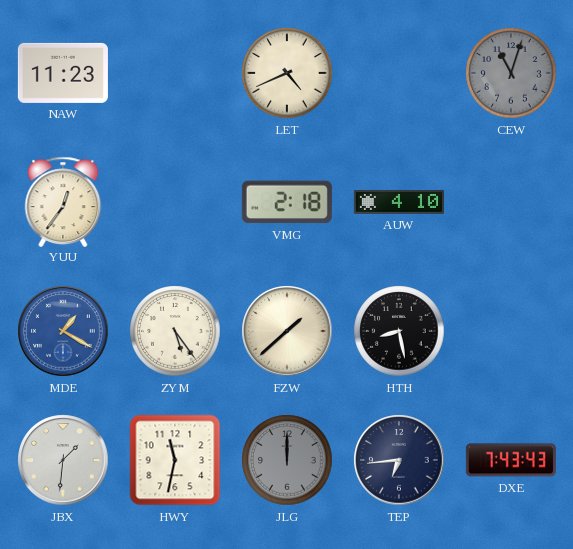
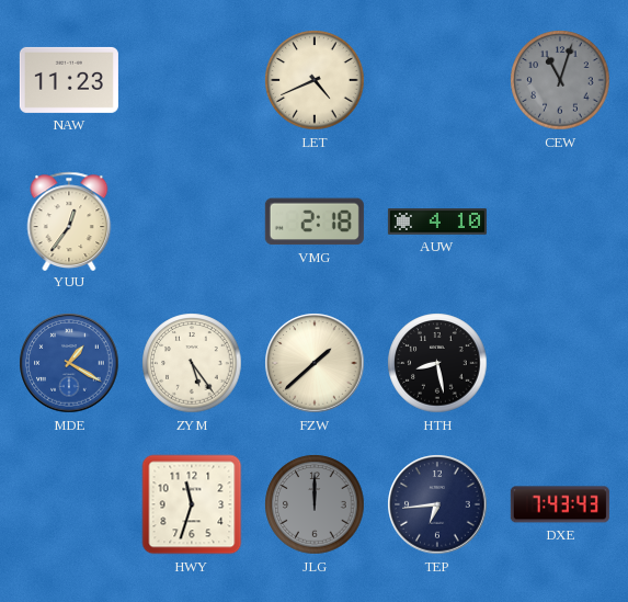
JBX: 1:31 -> none
HWY: 11:32 -> 11:33
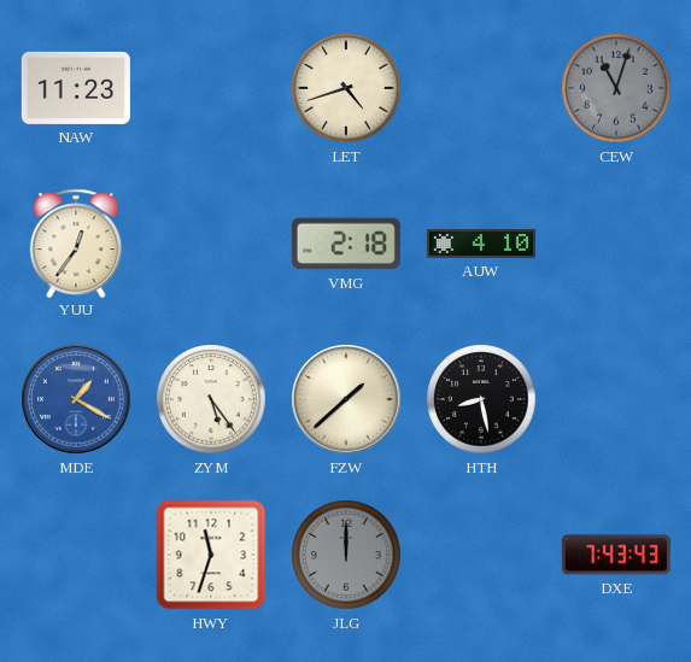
LET: 4:41 -> 4:42
TEP: 6:44 -> none
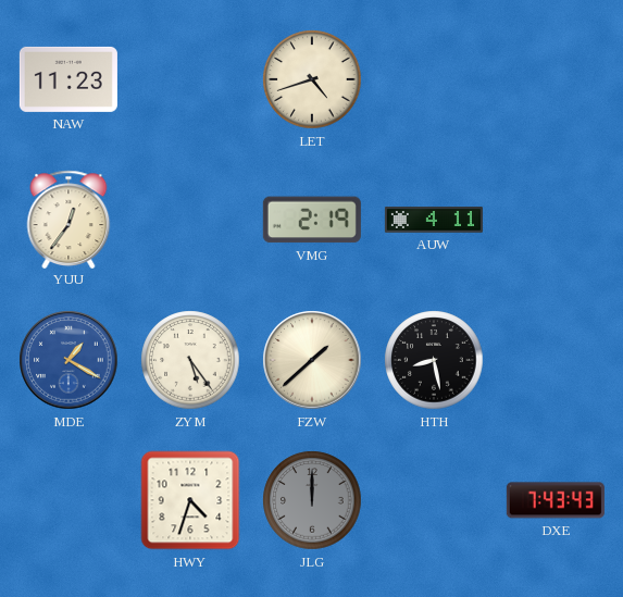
CEW: 11:03 -> none
VMG: 2:18 -> 2:19
AUW: 4:10 -> 4:11
HWY: 11:33 -> 4:33
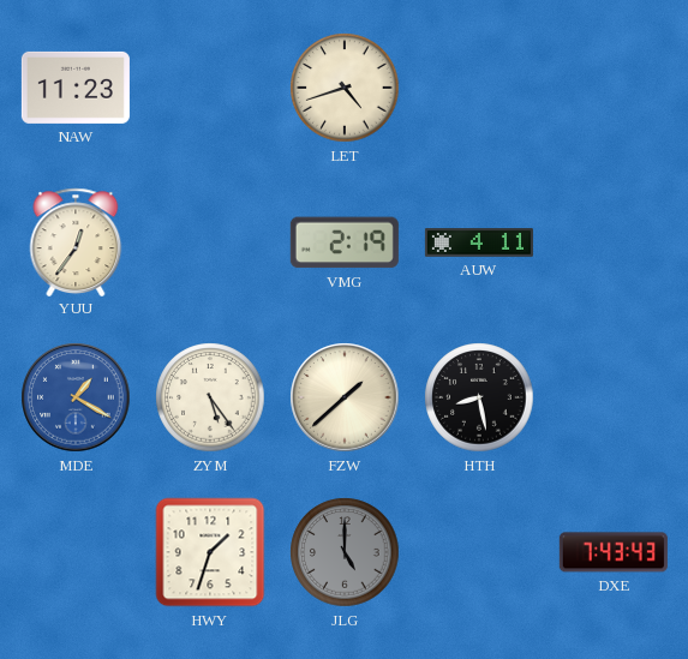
HWY: 4:33 -> 1:33
JLG: 12:00 -> 5:00
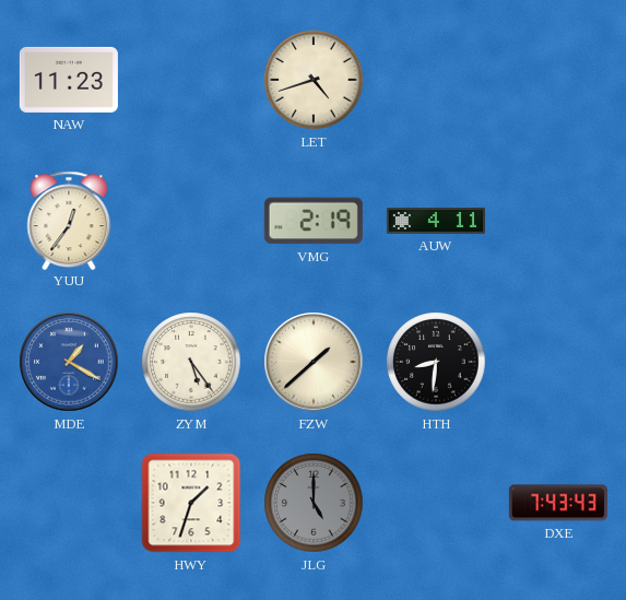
HTH: 8:28 -> 8:31
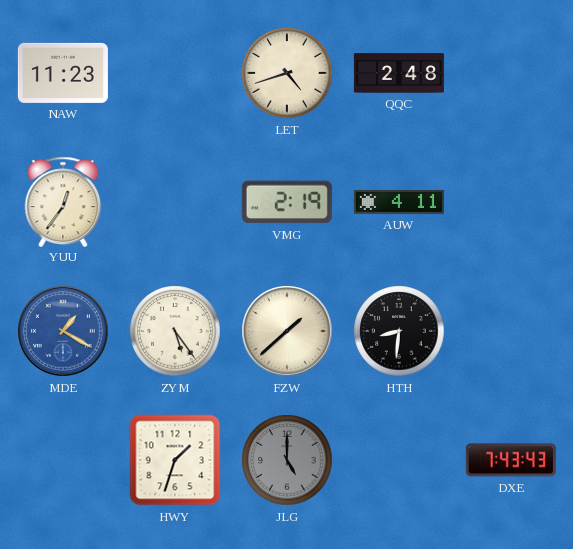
QQC: none -> 2:48
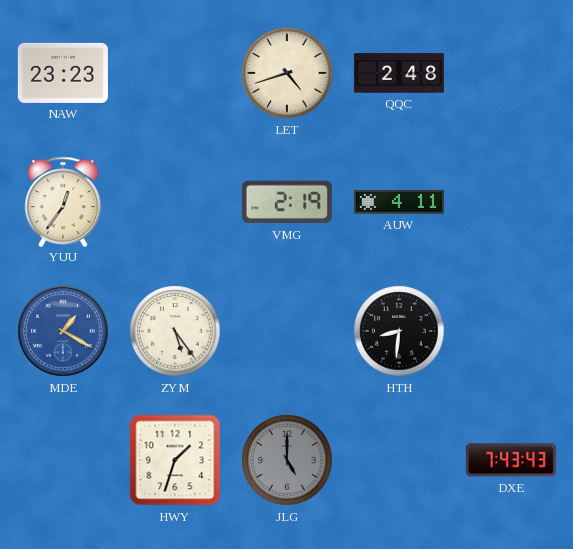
NAW: 11:23 -> 23:23
FZW: 1:38 -> none
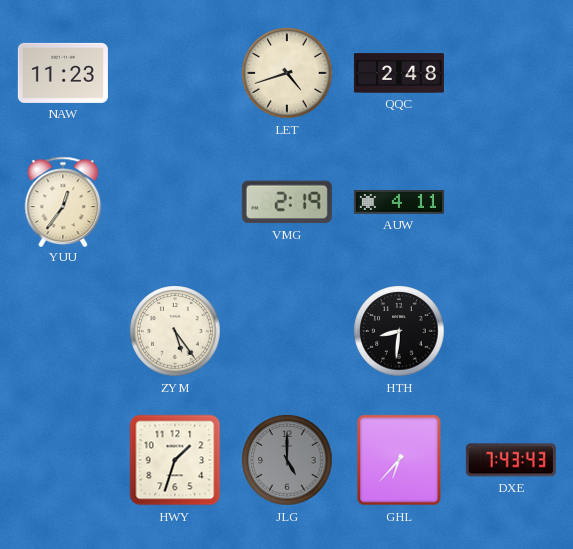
NAW: 23:23 -> 11:23
MDE: 1:20 -> none
GHL: none -> 6:37
